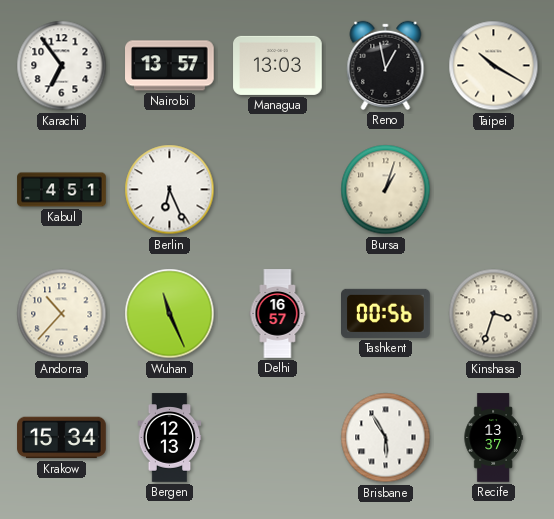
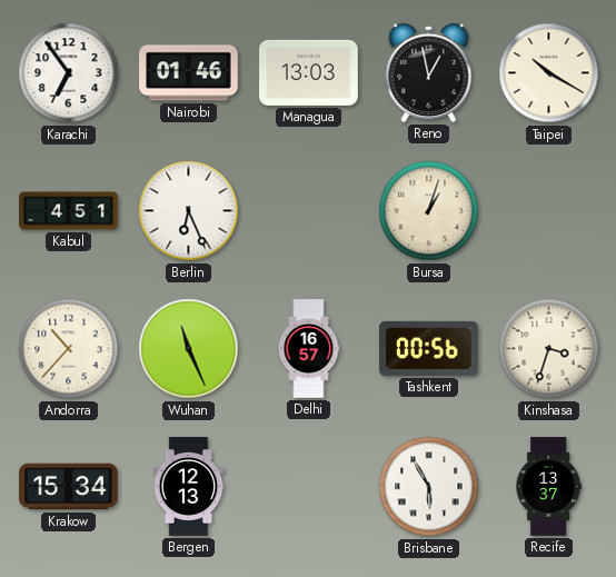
Nairobi: 13:57 -> 01:46
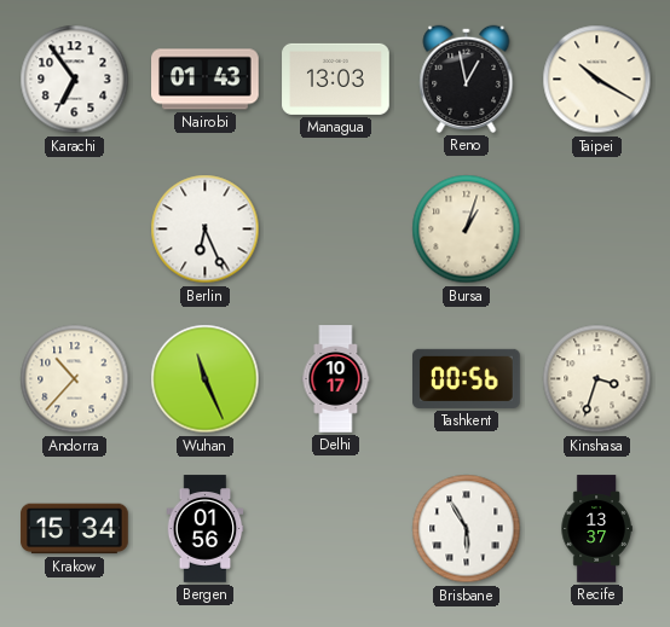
Nairobi: 01:46 -> 01:43
Kabul: 4:51 -> none
Delhi: 16:57 -> 10:17
Bergen: 12:13 -> 01:56
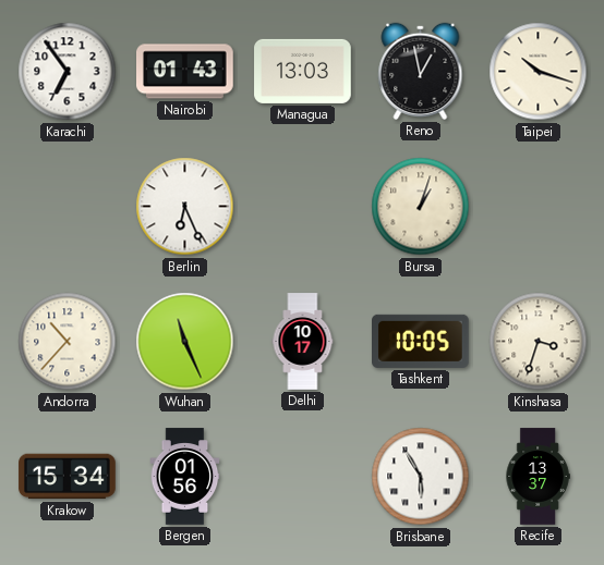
Taipei: 10:20 -> 10:18
Tashkent: 00:56 -> 10:05
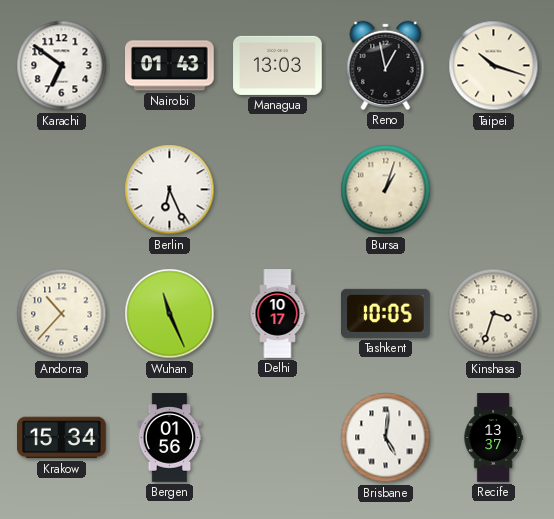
Karachi: 6:54 -> 6:51
Brisbane: 5:55 -> 5:01
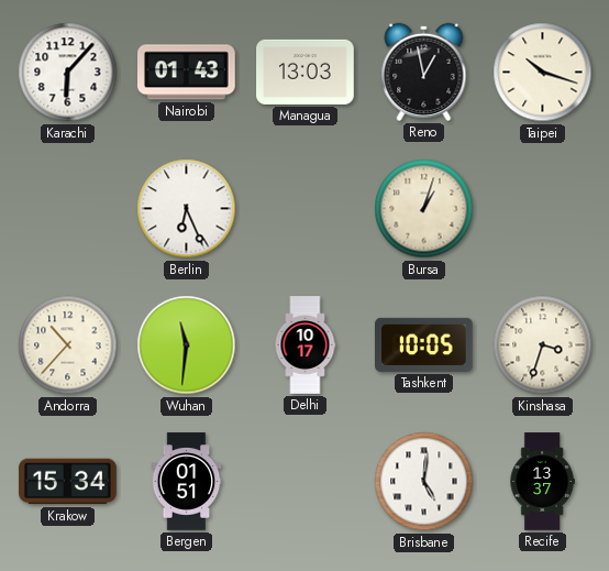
Karachi: 6:51 -> 6:07
Wuhan: 11:26 -> 11:31
Bergen: 01:56 -> 01:51
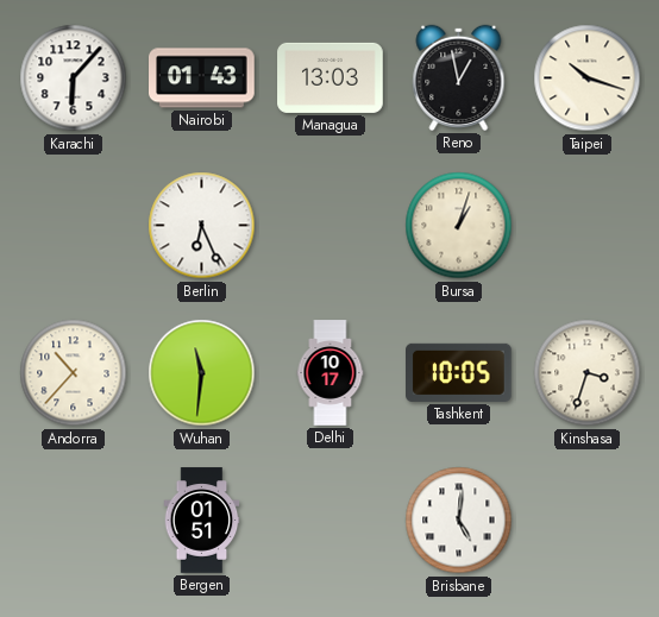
Krakow: 15:34 -> none
Recife: 13:37 -> none
